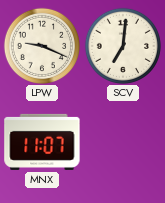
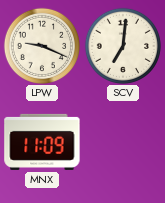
MNX: 11:07 -> 11:09
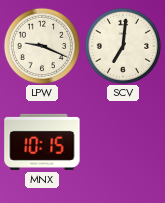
MNX: 11:09 -> 10:15
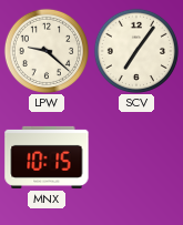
LPW: 9:19 -> 9:22
SCV: 7:01 -> 7:06
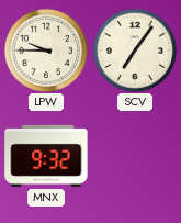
LPW: 9:22 -> 9:45
MNX: 10:15 -> 9:32
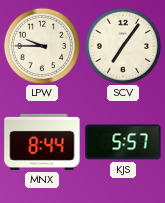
MNX: 9:32 -> 8:44
KJS: none -> 5:57
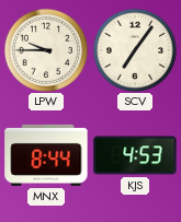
KJS: 5:57 -> 4:53
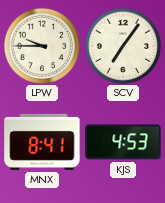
MNX: 8:44 -> 8:41
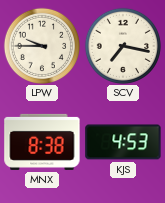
SCV: 7:06 -> 7:17
MNX: 8:41 -> 8:38
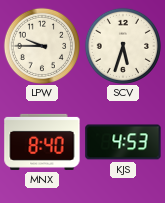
SCV: 7:17 -> 5:33
MNX: 8:38 -> 8:40
